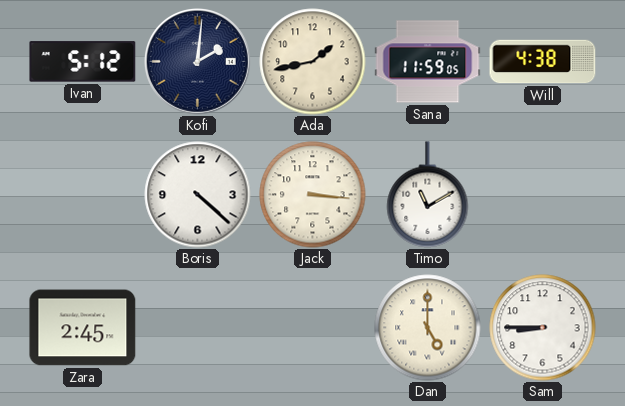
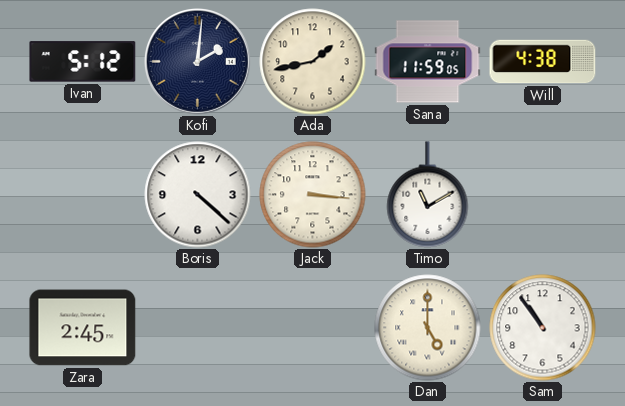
Sam: 8:45 -> 10:54
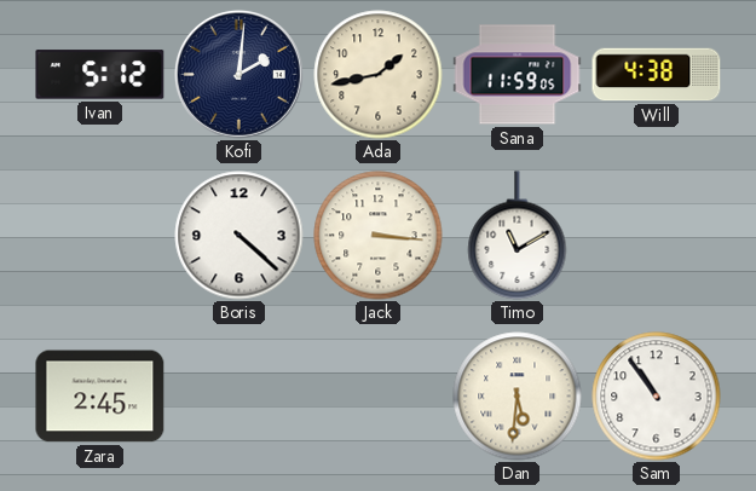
Dan: 5:00 -> 5:31
